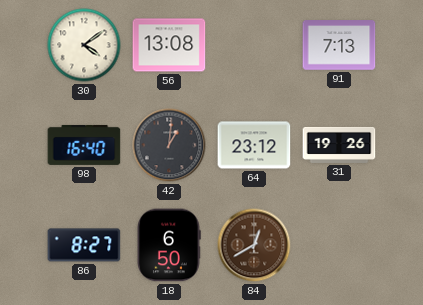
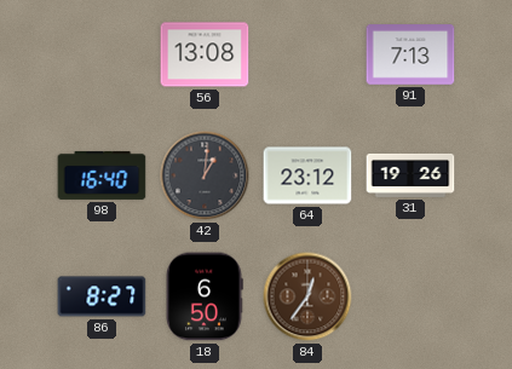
30: 4:09 -> none
84: 12:40 -> 12:36
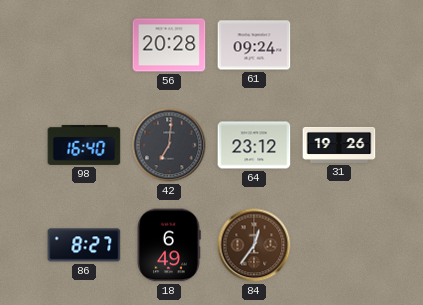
56: 13:08 -> 20:28
61: none -> 09:24
91: 7:13 -> none
42: 1:01 -> 7:01
18: 6:50 -> 6:49
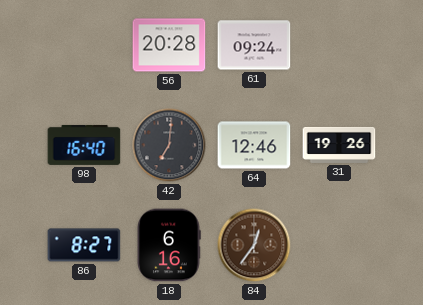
64: 23:12 -> 12:46
18: 6:49 -> 6:16
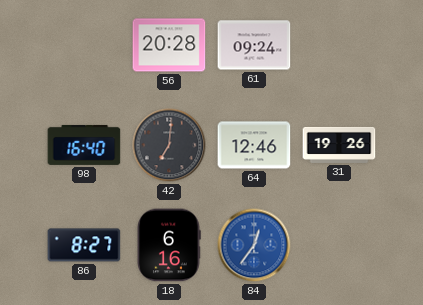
84 dial: brown -> blue
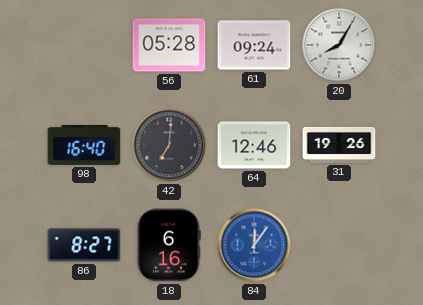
56: 20:28 -> 05:28
20: none -> 8:05
84: 12:36 -> 12:06
